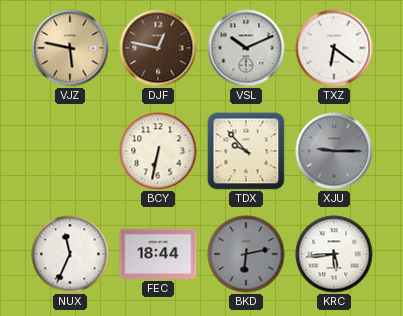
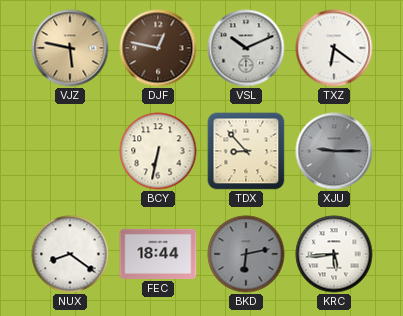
TDX: 9:53 -> 8:53
NUX: 11:34 -> 8:21
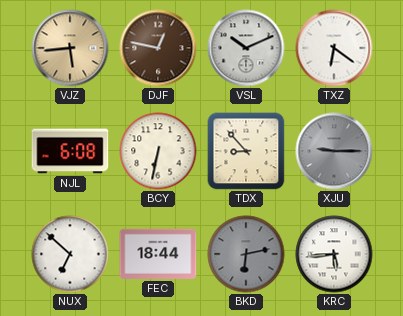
VJZ: 5:47 -> 5:44
NJL: none -> 6:08
NUX: 8:21 -> 6:52
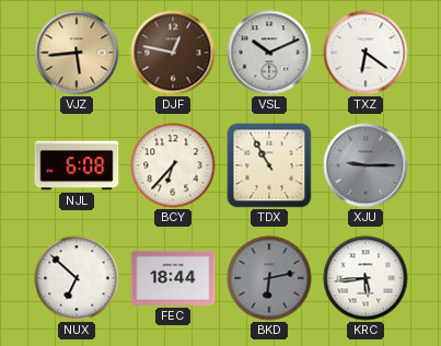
BCY: 6:32 -> 6:37
TDX: 8:53 -> 10:55
